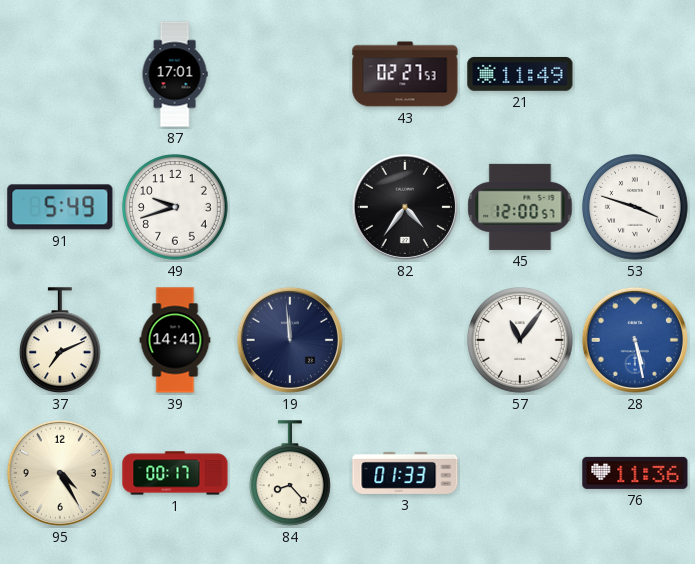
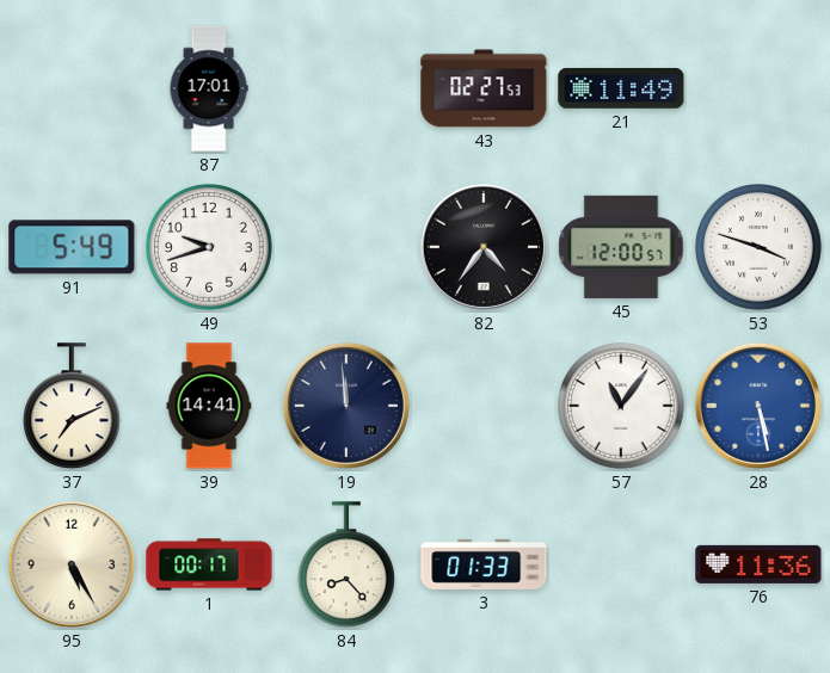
95: 4:25 -> 5:25
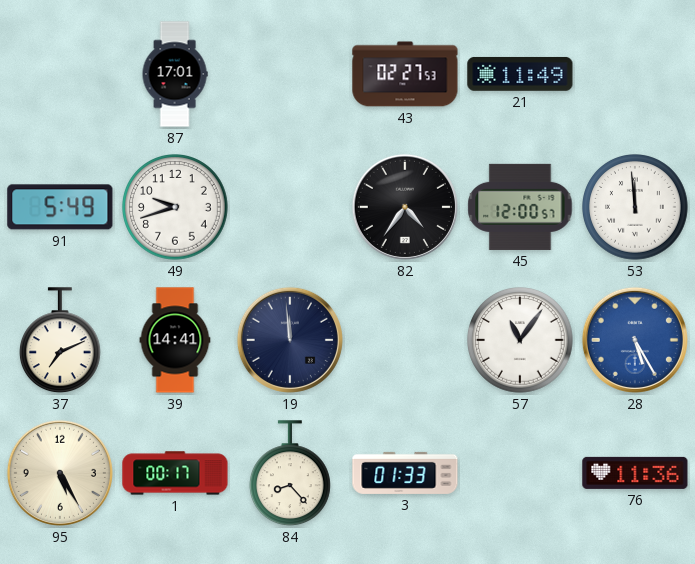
53: 3:48 -> 11:59
28: 5:28 -> 5:25
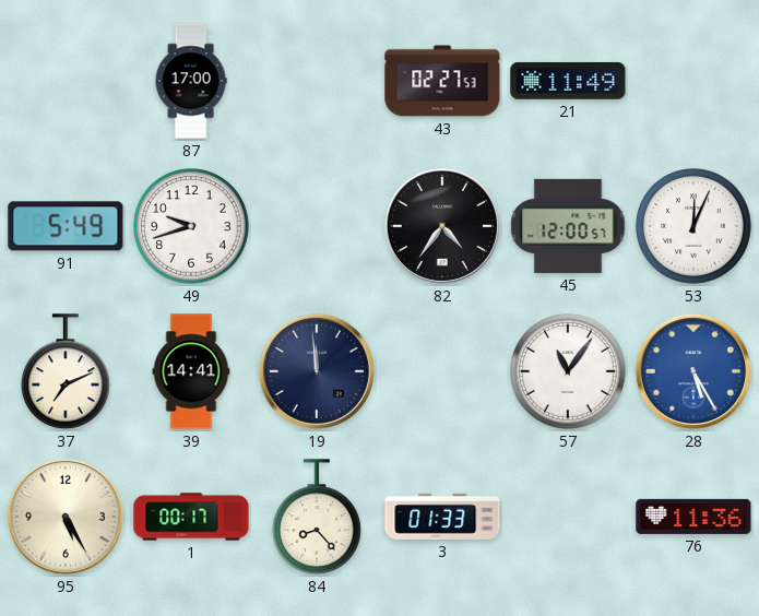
87: 17:01 -> 17:00
53: 11:59 -> 12:04
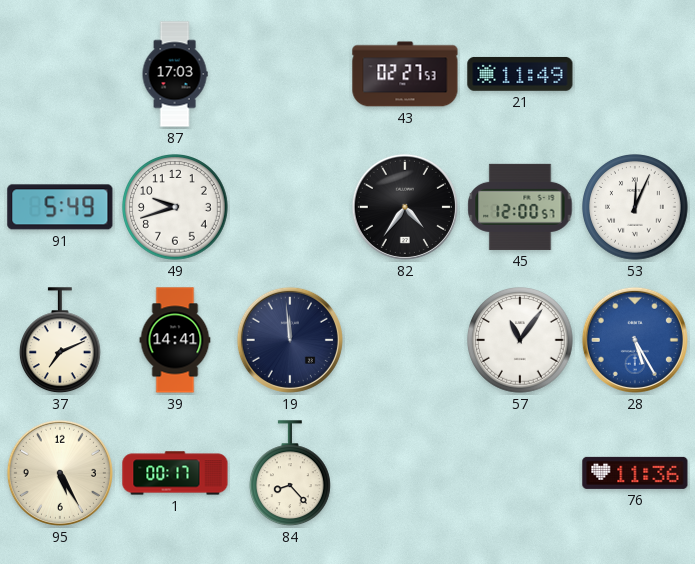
87: 17:00 -> 17:03
3: 01:33 -> none
